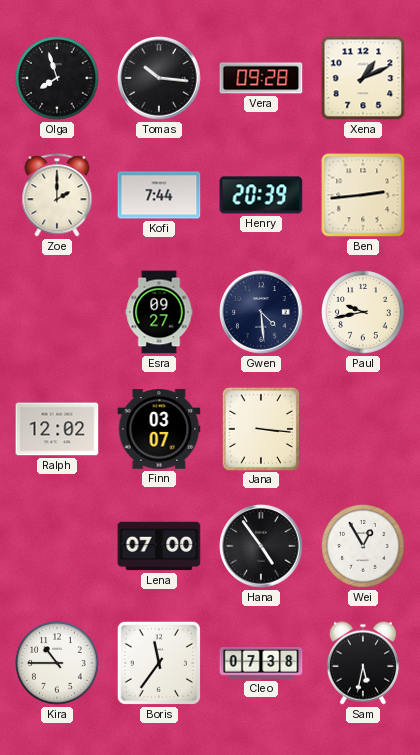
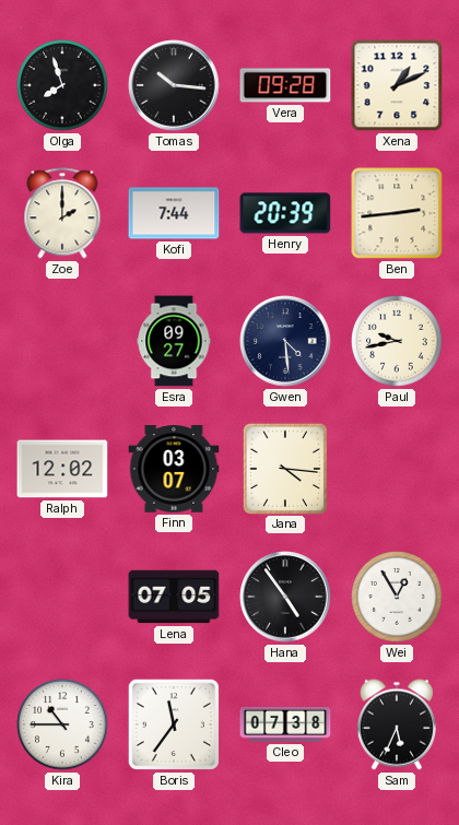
Jana: 3:16 -> 4:16
Lena: 07:00 -> 07:05
Sam: 5:32 -> 5:34
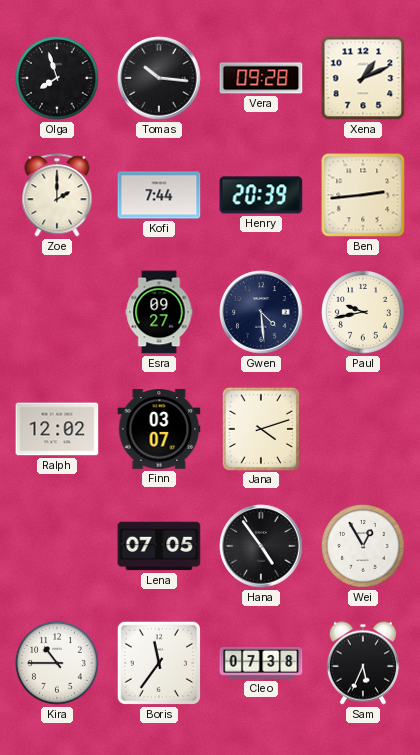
Jana: 4:16 -> 4:12
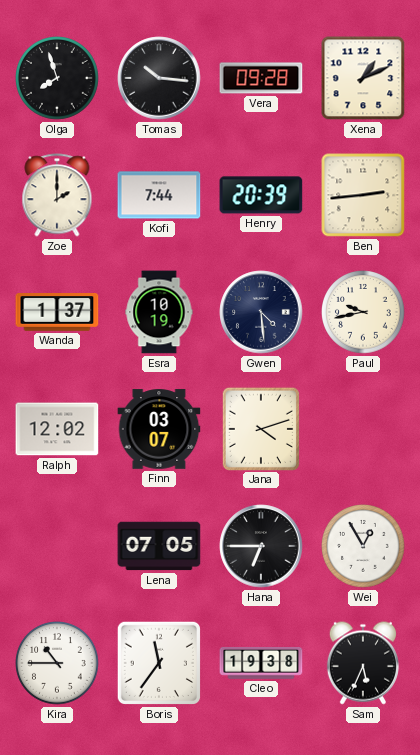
Wanda: none -> 1:37
Esra: 09:27 -> 10:19
Hana: 4:54 -> 6:45
Cleo: 07:38 -> 19:38
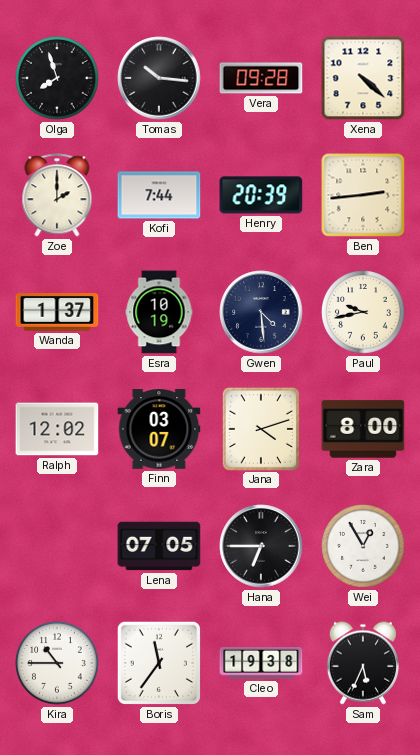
Xena: 1:11 -> 4:22
Zara: none -> 8:00
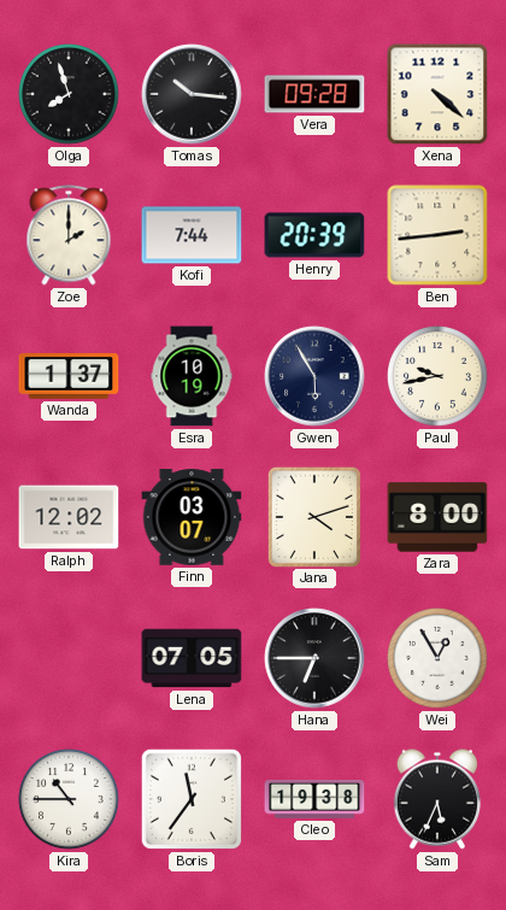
Gwen: 4:29 -> 5:55
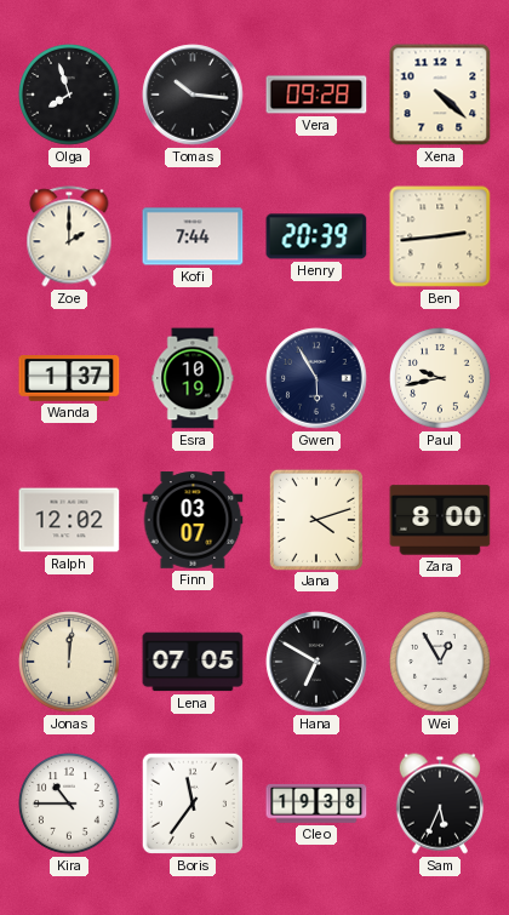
Jonas: none -> 12:01
Hana: 6:45 -> 6:50
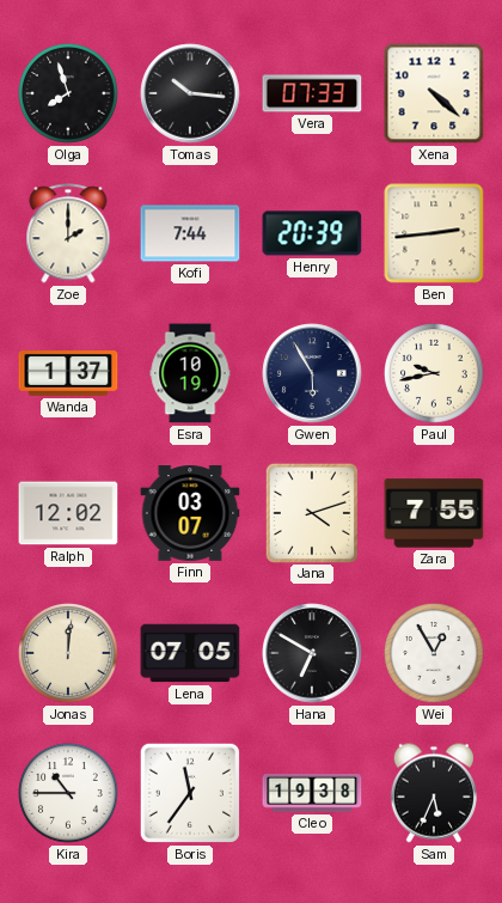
Vera: 09:28 -> 07:33
Zara: 8:00 -> 7:55
